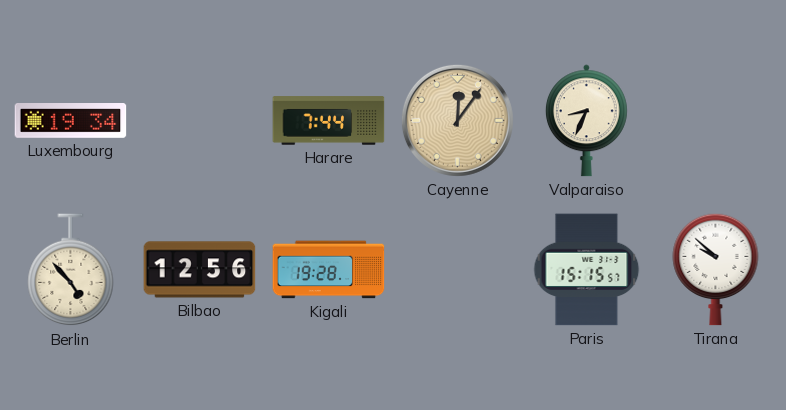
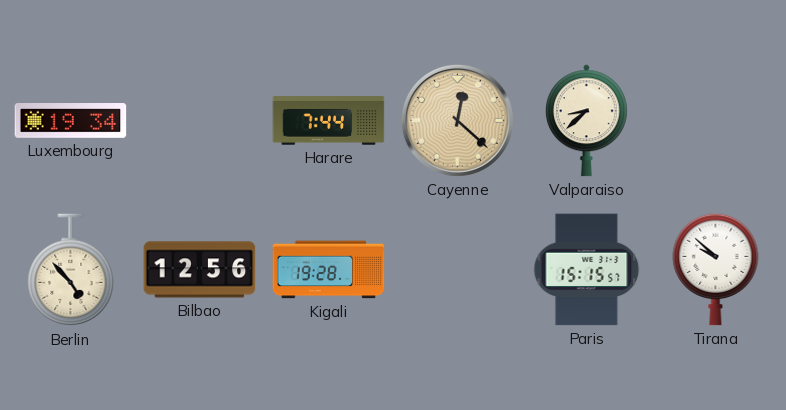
Cayenne: 12:06 -> 12:22
Valparaiso: 8:34 -> 8:38
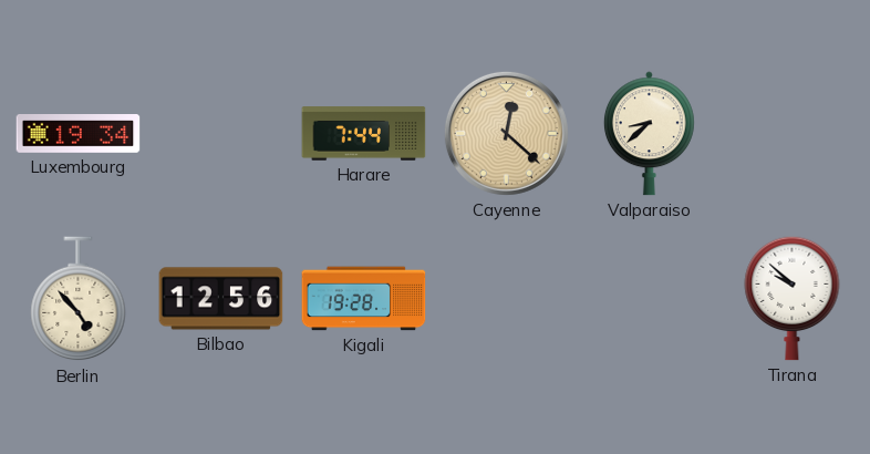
Paris: 15:15 -> none
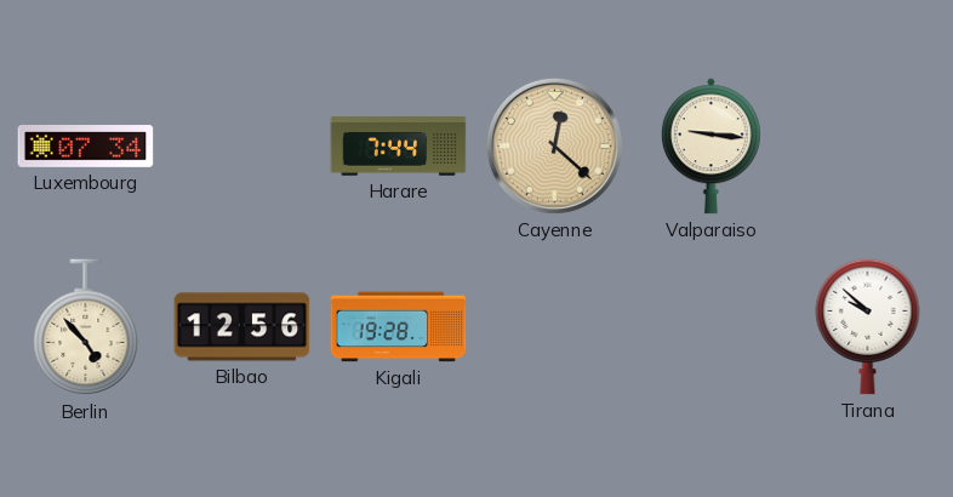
Luxembourg: 19:34 -> 07:34
Valparaiso: 8:38 -> 9:16
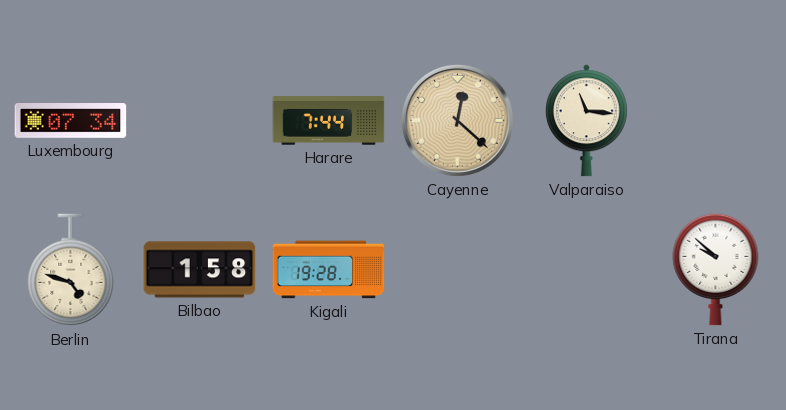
Valparaiso: 9:16 -> 11:16
Berlin: 4:53 -> 4:48
Bilbao: 12:56 -> 1:58
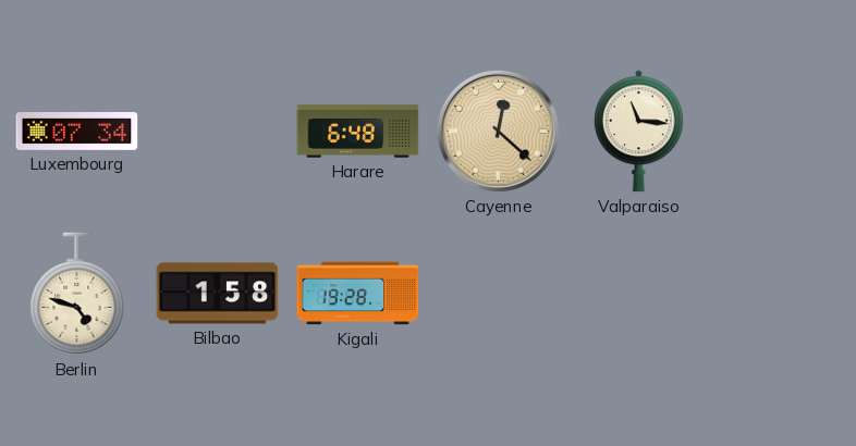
Harare: 7:44 -> 6:48
Tirana: 9:52 -> none
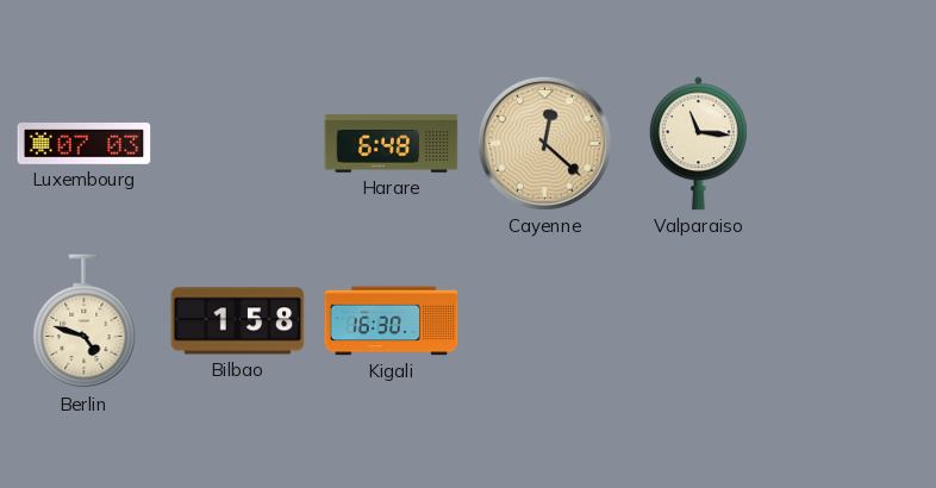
Luxembourg: 07:34 -> 07:03
Kigali: 19:28 -> 16:30
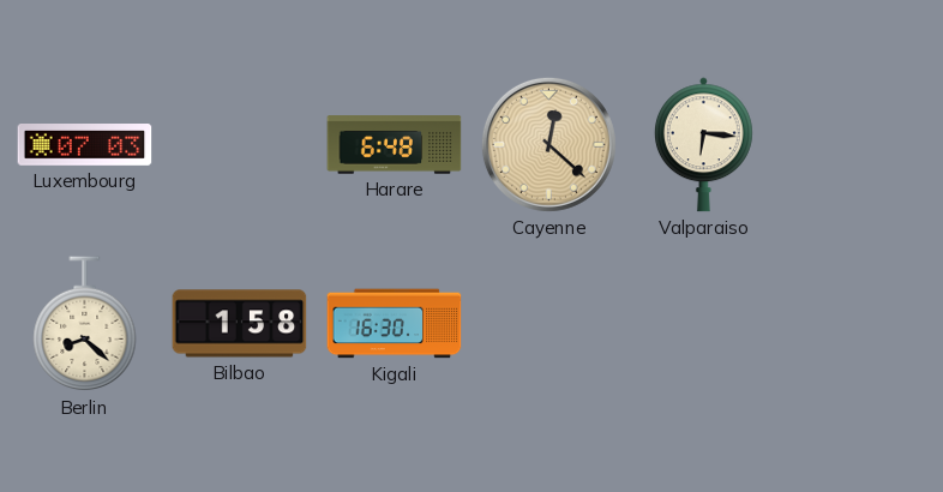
Valparaiso: 11:16 -> 6:16
Berlin: 4:48 -> 8:22
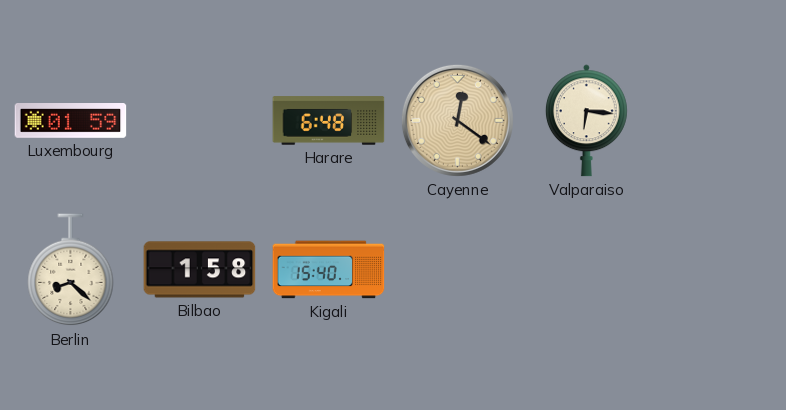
Luxembourg: 07:03 -> 01:59
Cayenne: 12:22 -> 12:21
Kigali: 16:30 -> 15:40
